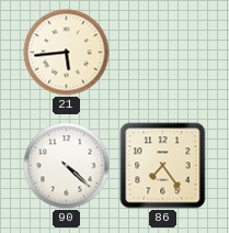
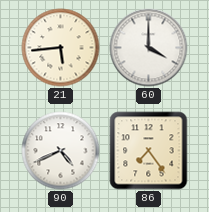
60: none -> 4:00
90: 4:22 -> 4:41
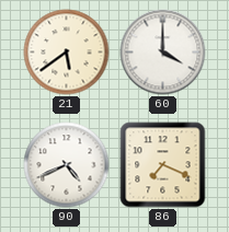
21: 5:44 -> 5:39
86: 7:24 -> 7:19
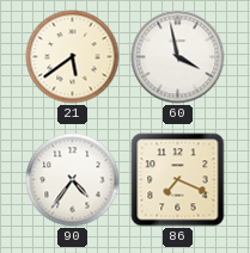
60: 4:00 -> 3:58
90: 4:41 -> 4:36
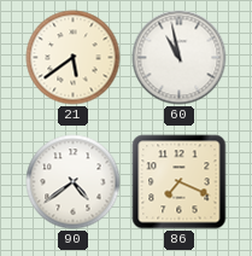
60: 3:58 -> 10:58
90: 4:36 -> 4:39
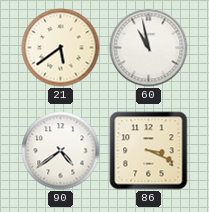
86: 7:19 -> 3:19
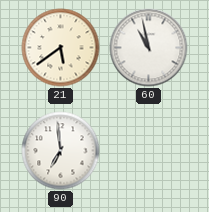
90: 4:39 -> 6:59
86: 3:19 -> none
